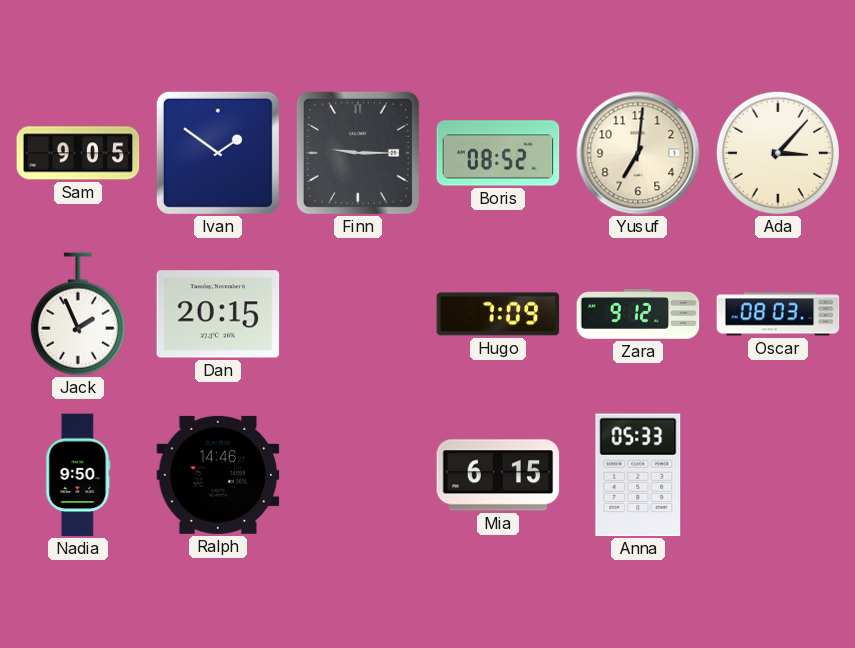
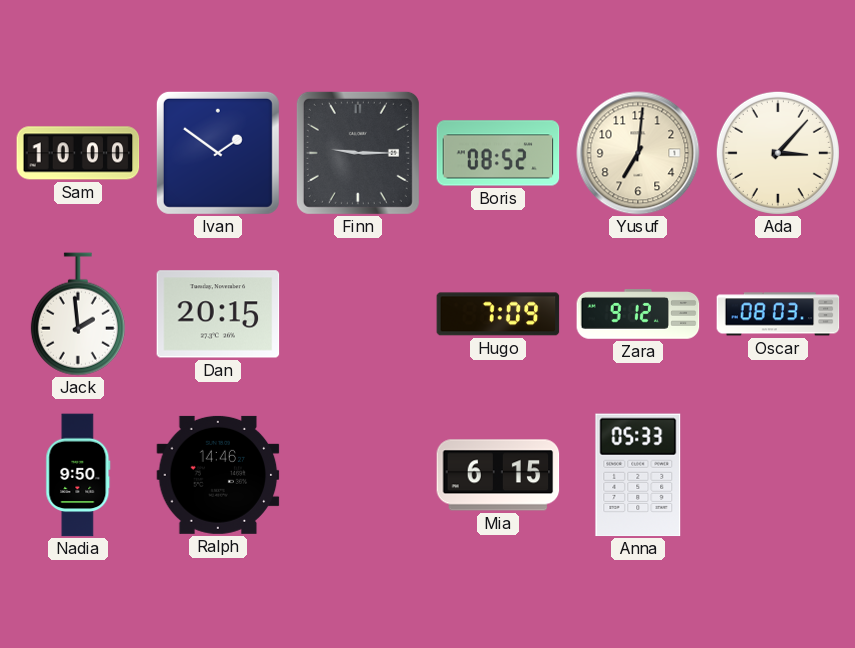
Sam: 9:05 -> 10:00
Jack: 1:56 -> 1:59
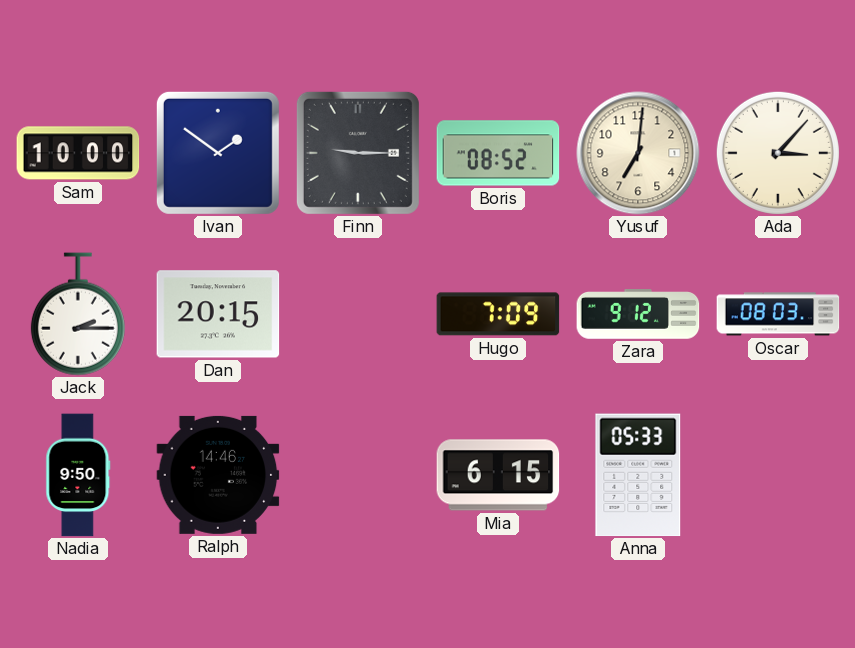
Jack: 1:59 -> 2:15
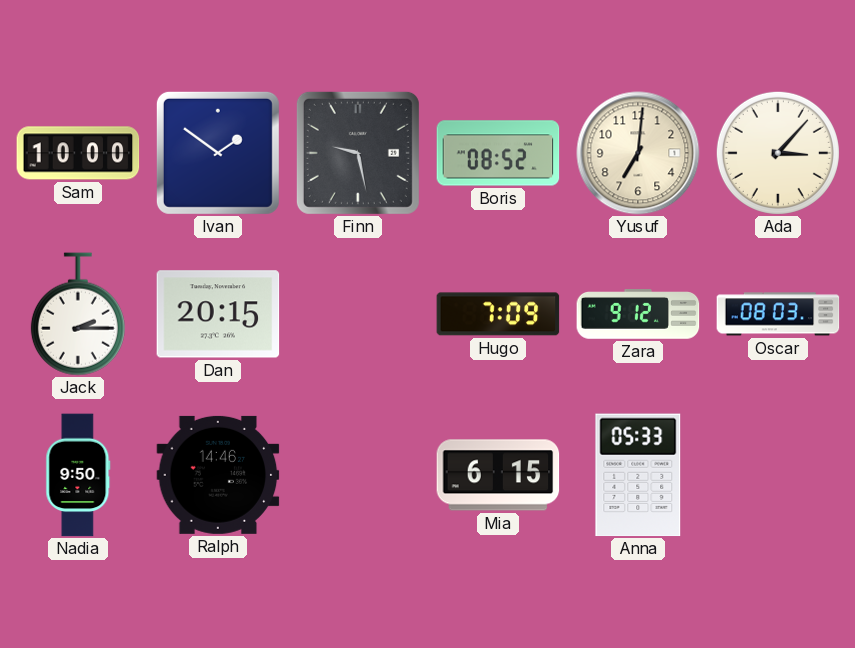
Finn: 9:15 -> 9:28
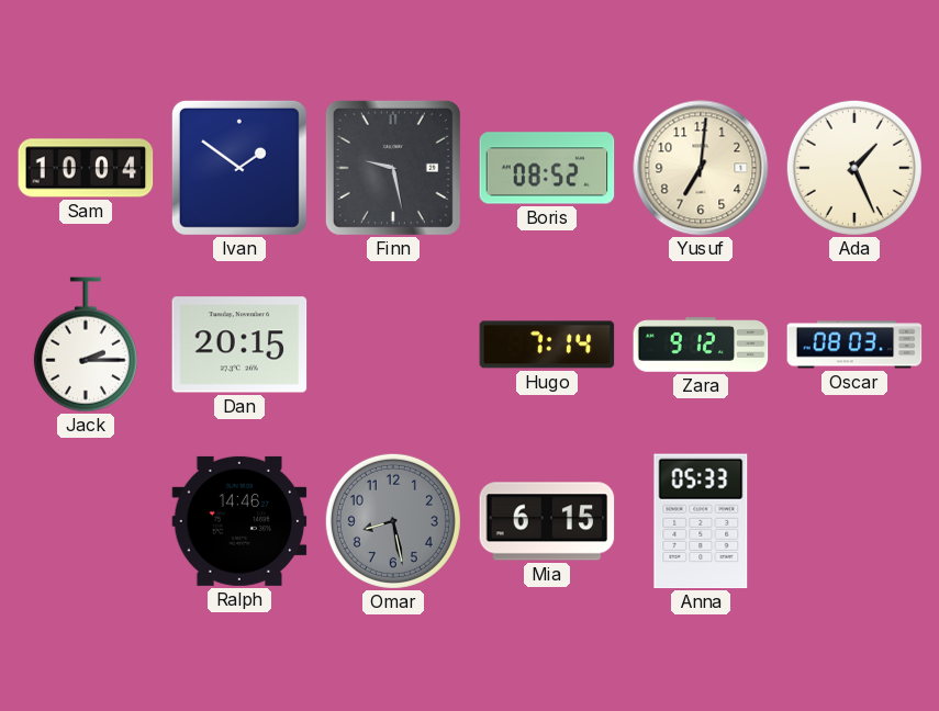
Sam: 10:00 -> 10:04
Ada: 3:07 -> 1:26
Hugo: 7:09 -> 7:14
Nadia: 9:50 -> none
Omar: none -> 8:28
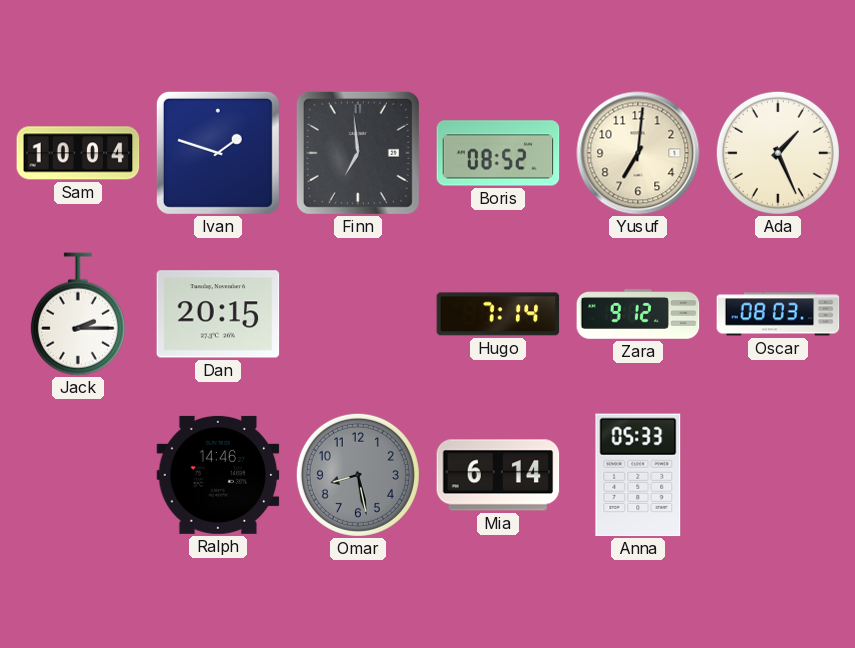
Ivan: 1:51 -> 1:48
Finn: 9:28 -> 6:59
Mia: 6:15 -> 6:14
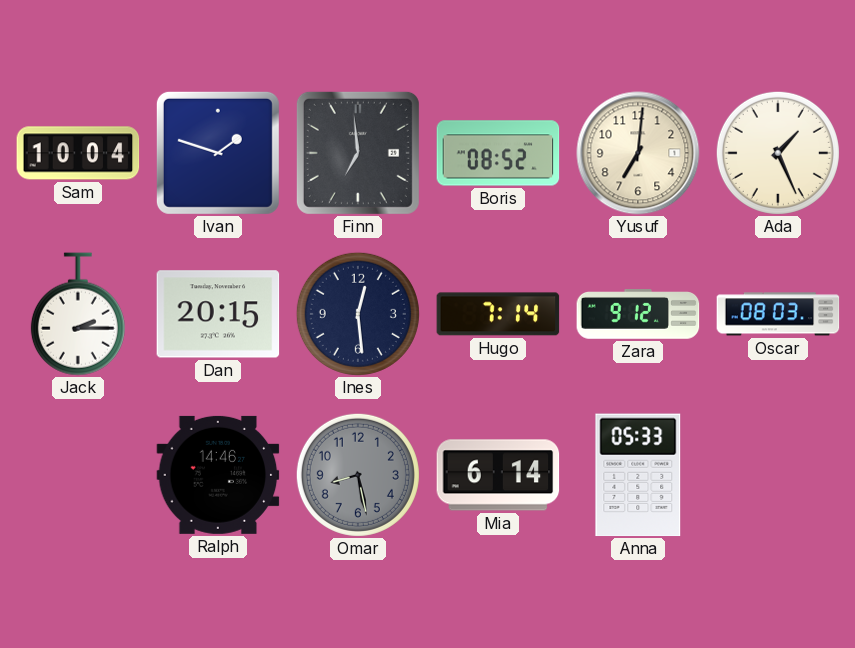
Ines: none -> 12:29
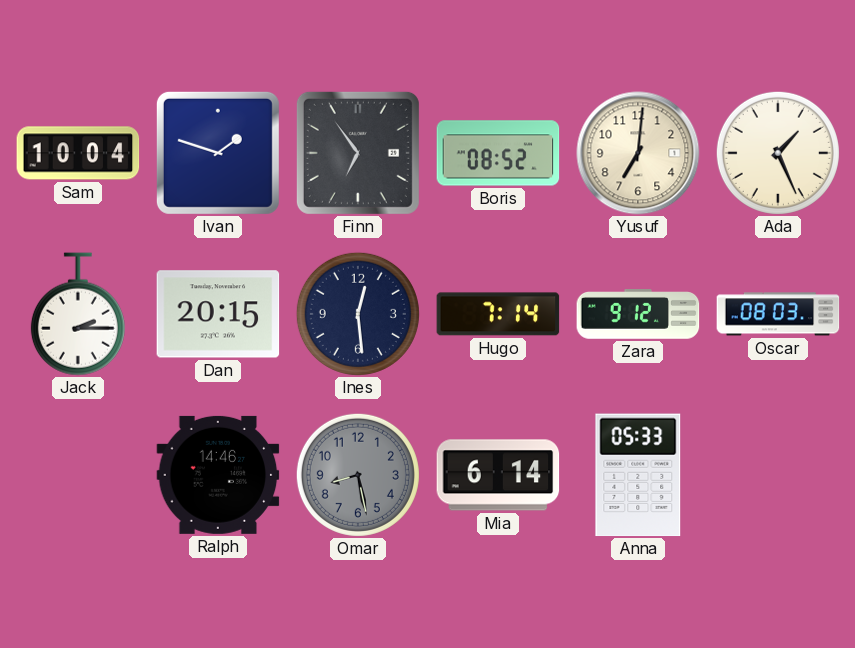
Finn: 6:59 -> 6:54
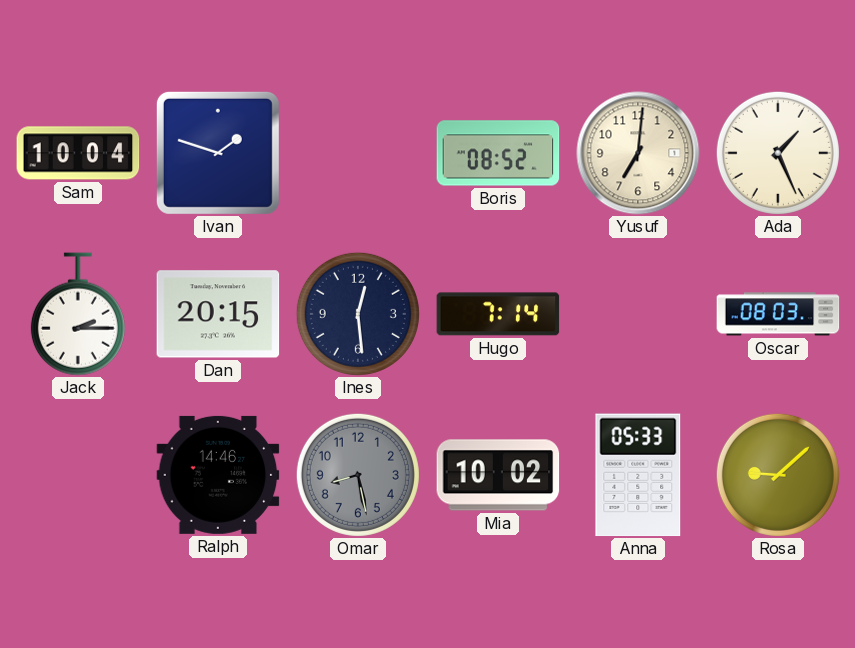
Finn: 6:54 -> none
Zara: 9:12 -> none
Mia: 6:14 -> 10:02
Rosa: none -> 9:08
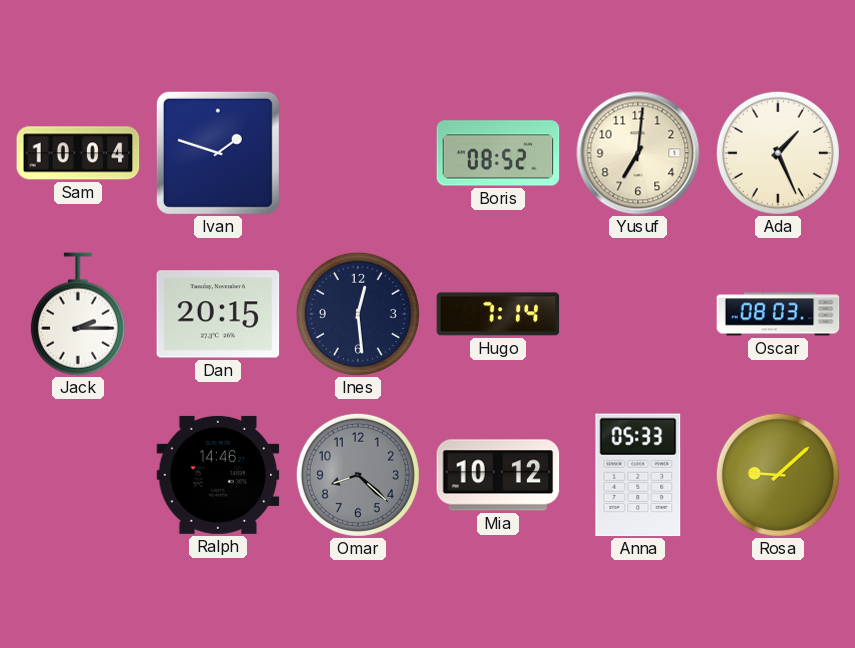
Omar: 8:28 -> 8:22
Mia: 10:02 -> 10:12
